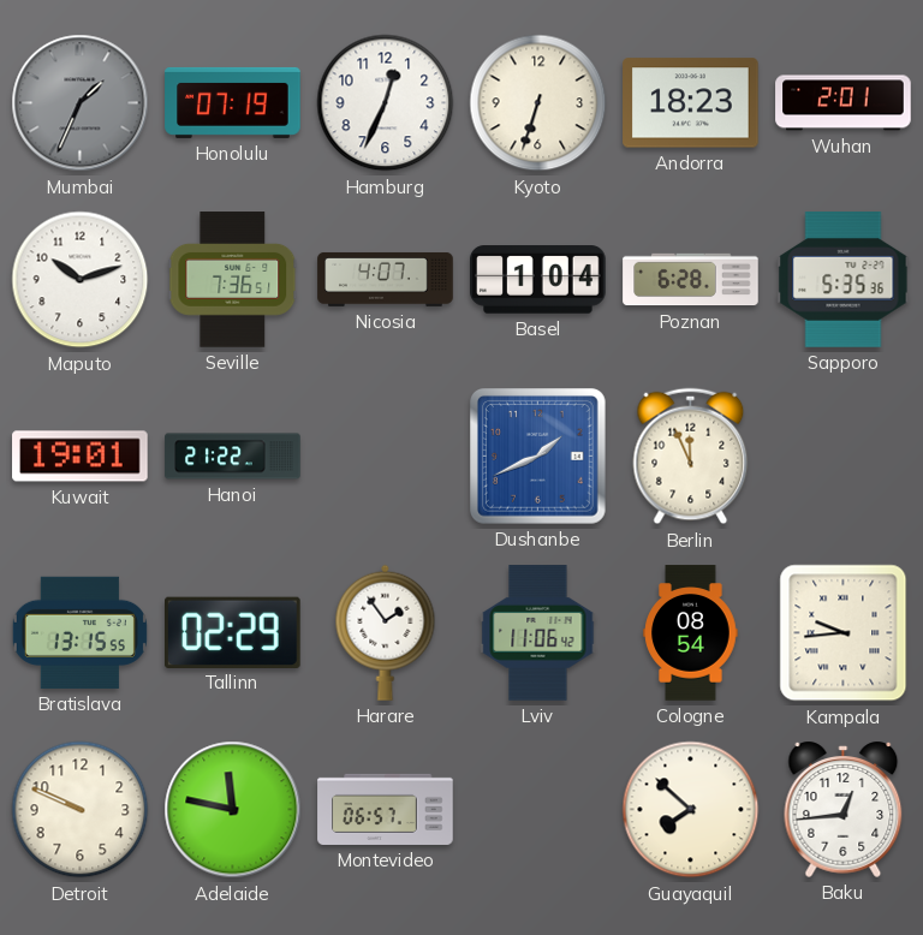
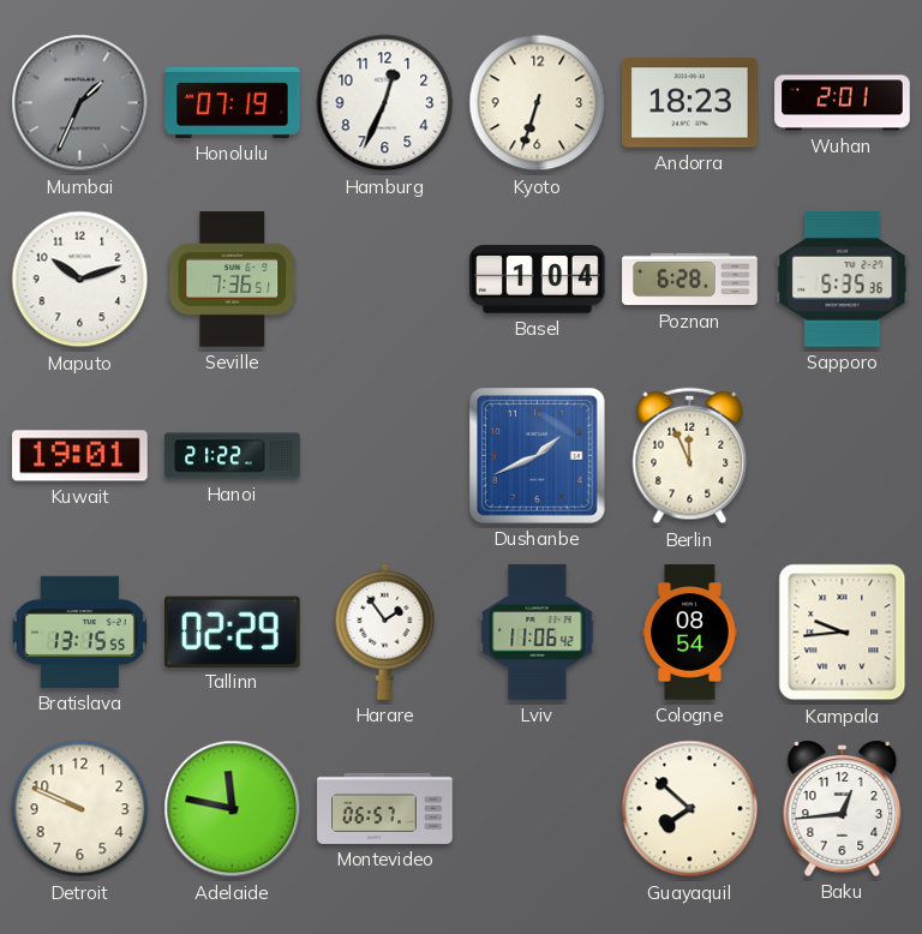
Nicosia: 4:07 -> none
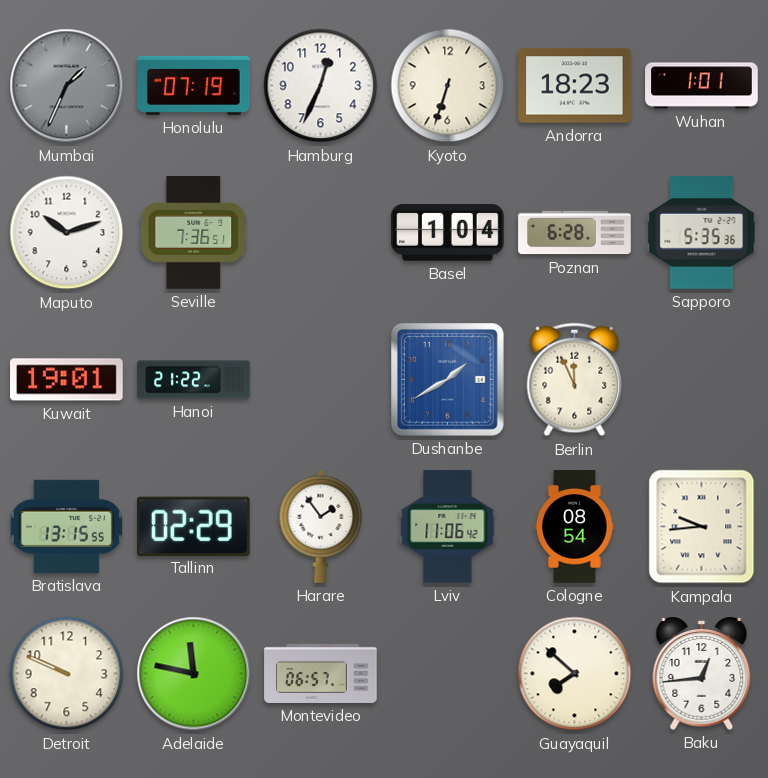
Wuhan: 2:01 -> 1:01
Dushanbe: 1:41 -> 1:40
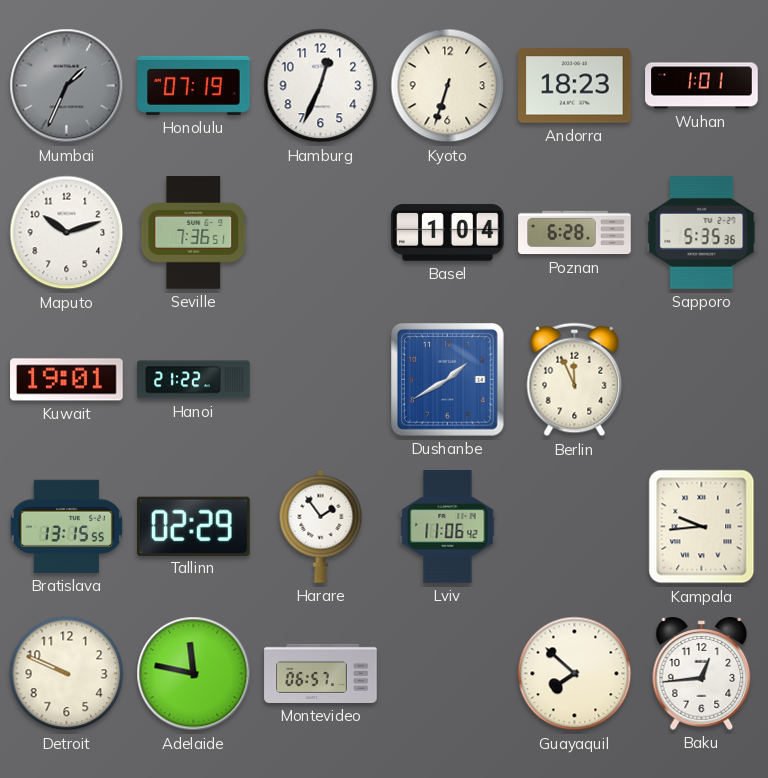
Cologne: 08:54 -> none
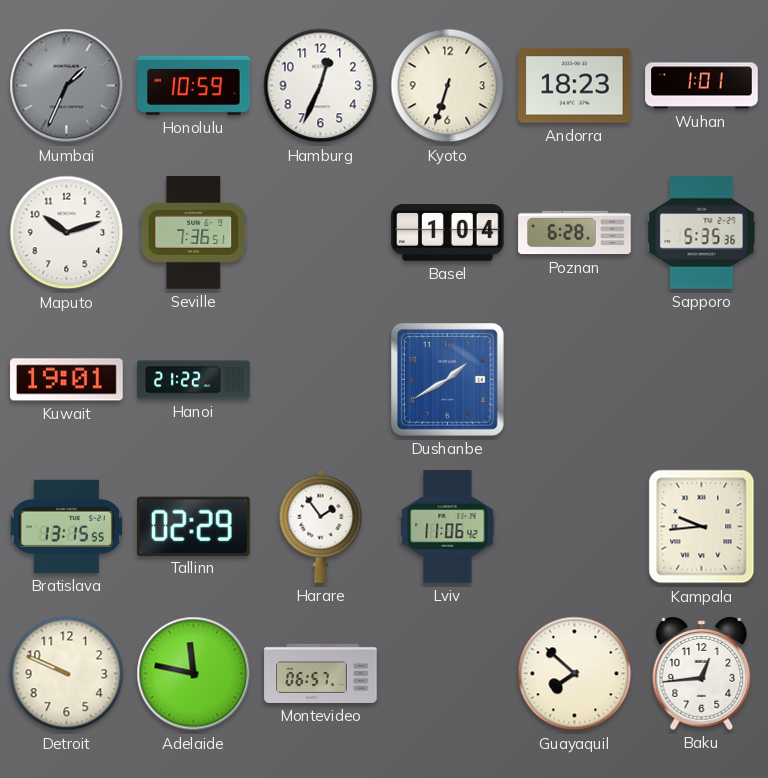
Honolulu: 07:19 -> 10:59
Berlin: 11:56 -> none
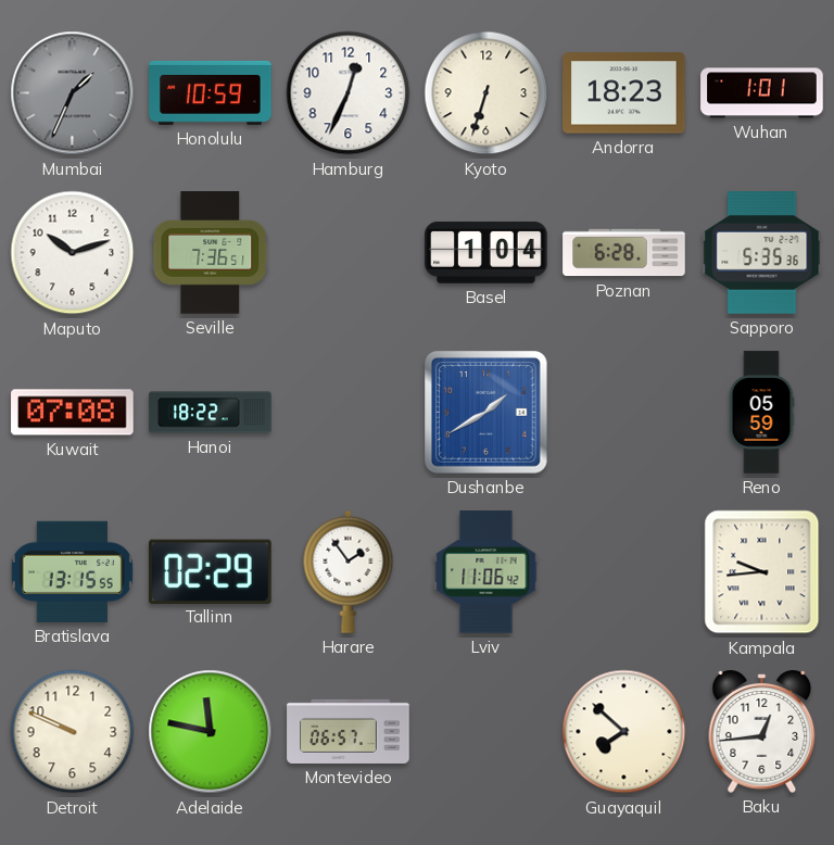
Kuwait: 19:01 -> 07:08
Hanoi: 21:22 -> 18:22
Reno: none -> 05:59
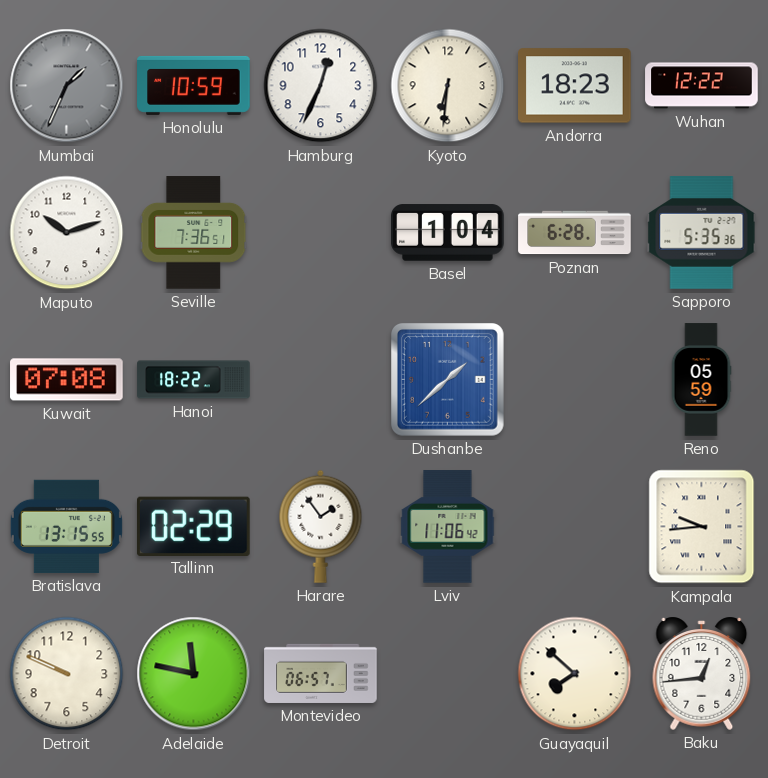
Kyoto: 6:33 -> 6:31
Wuhan: 1:01 -> 12:22
Dushanbe: 1:40 -> 1:38
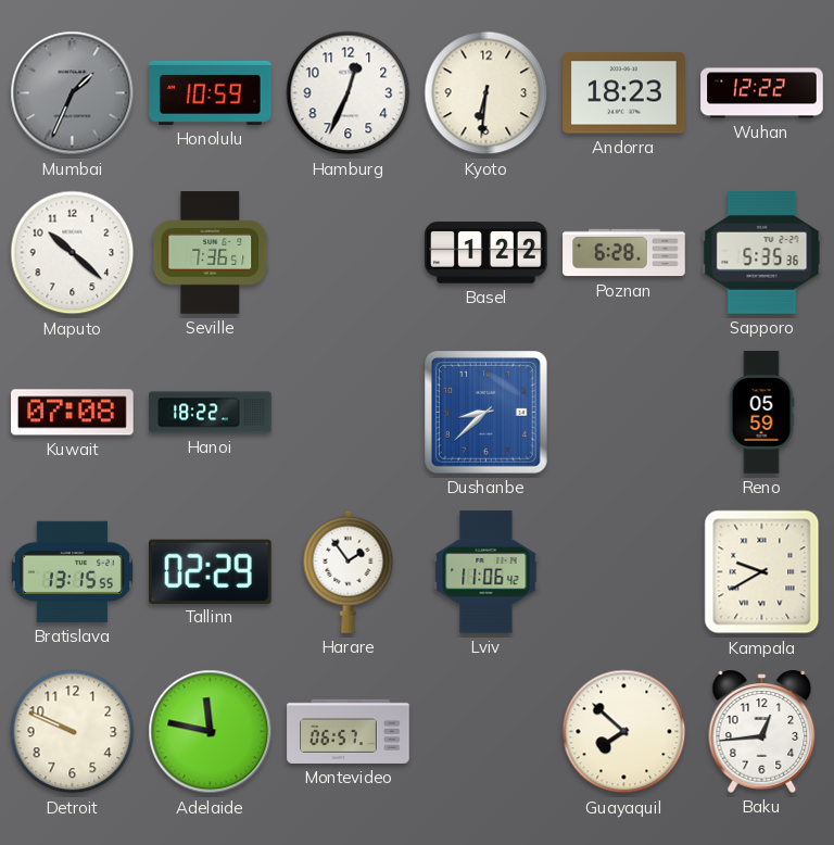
Maputo: 10:12 -> 10:22
Basel: 1:04 -> 1:22
Dushanbe: 1:38 -> 8:38
Kampala: 9:44 -> 9:40
